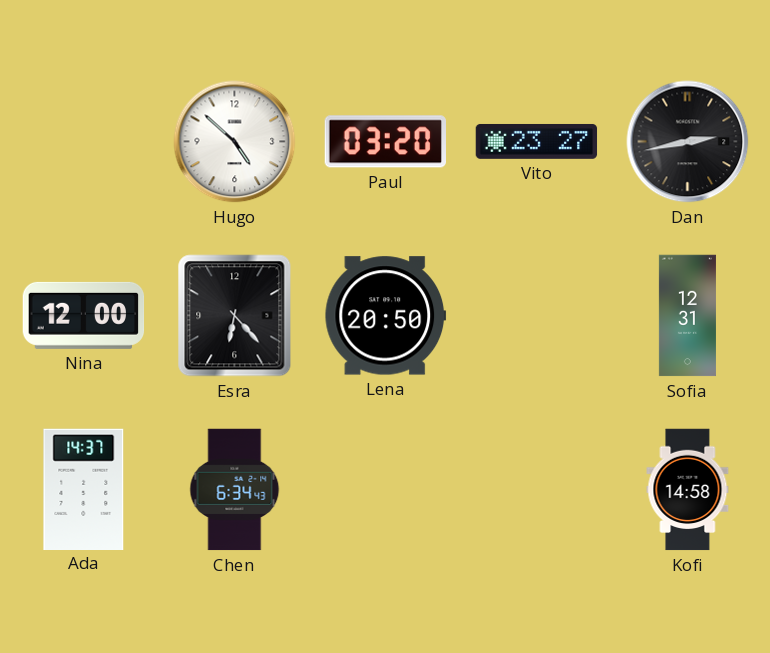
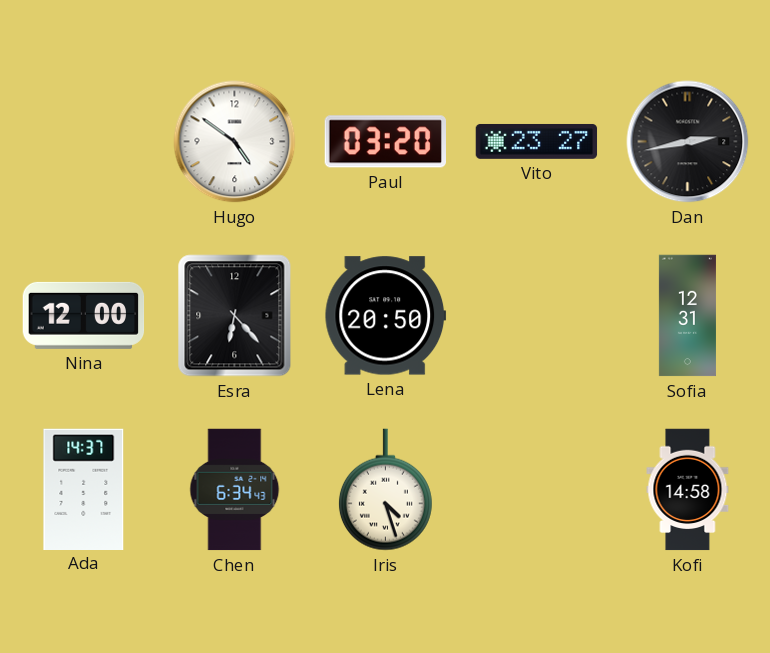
Hugo: 4:52 -> 4:51
Iris: none -> 4:27
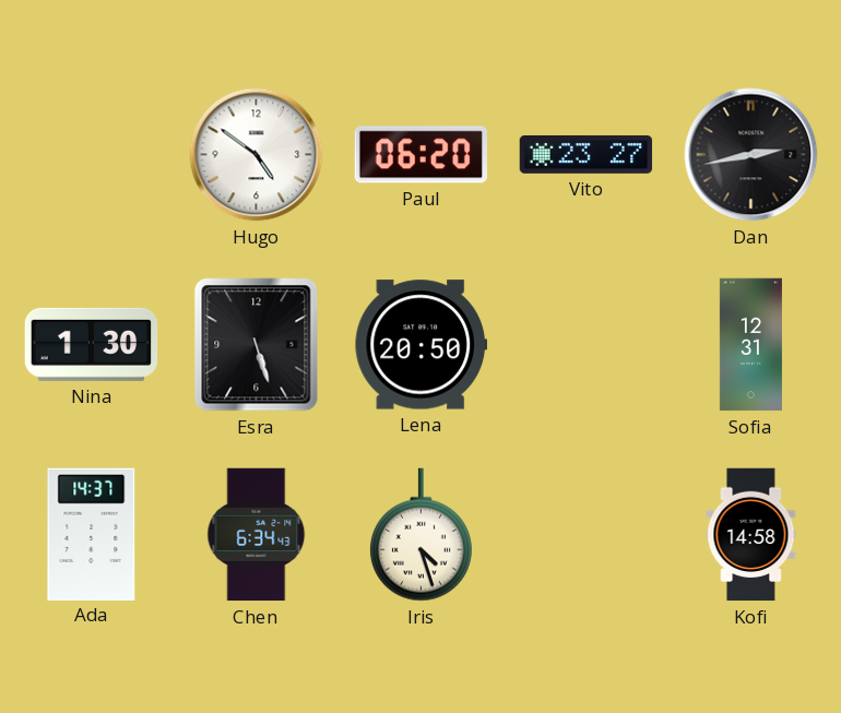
Paul: 03:20 -> 06:20
Nina: 12:00 -> 1:30
Esra: 6:23 -> 5:27
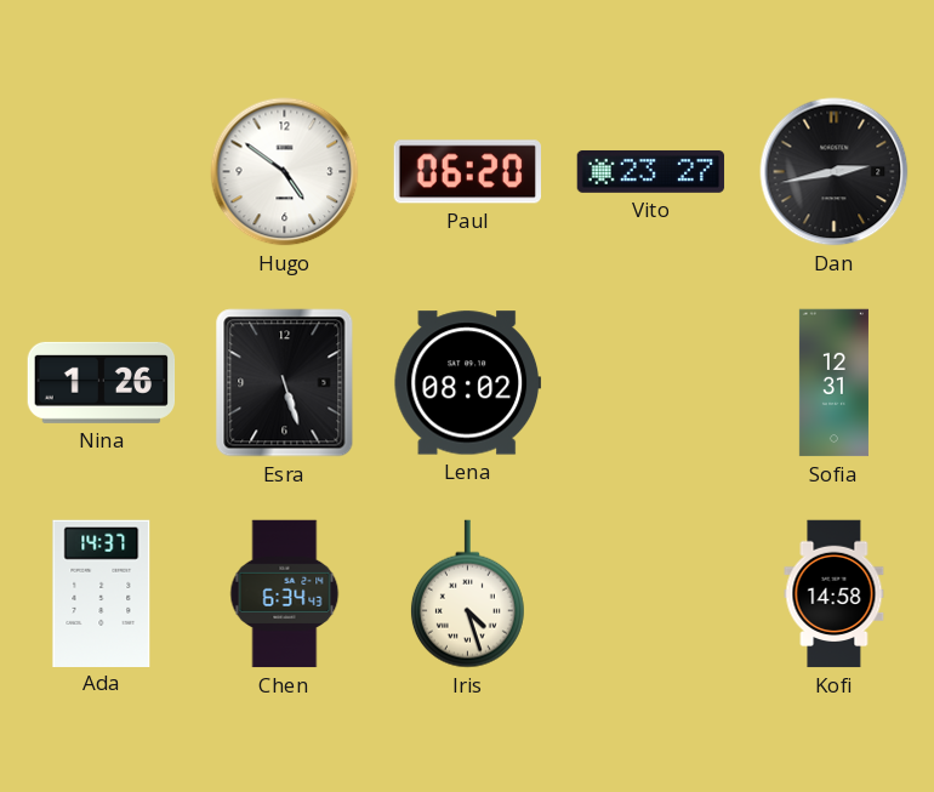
Nina: 1:30 -> 1:26
Lena: 20:50 -> 08:02
